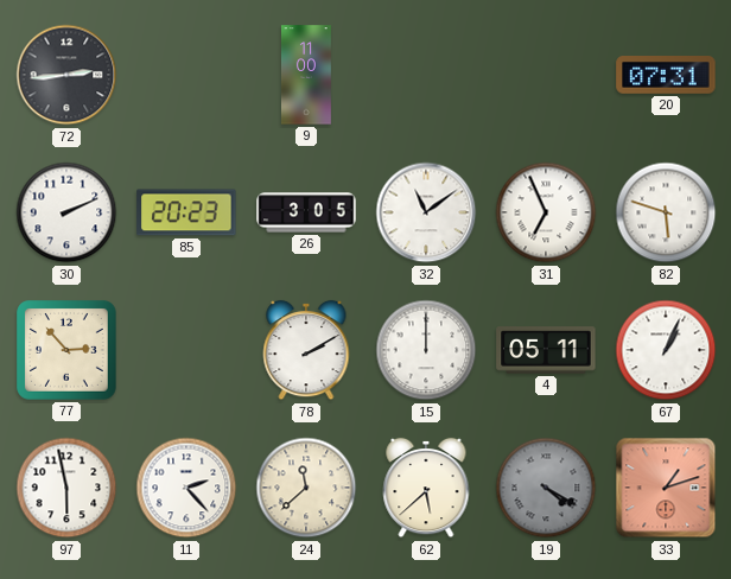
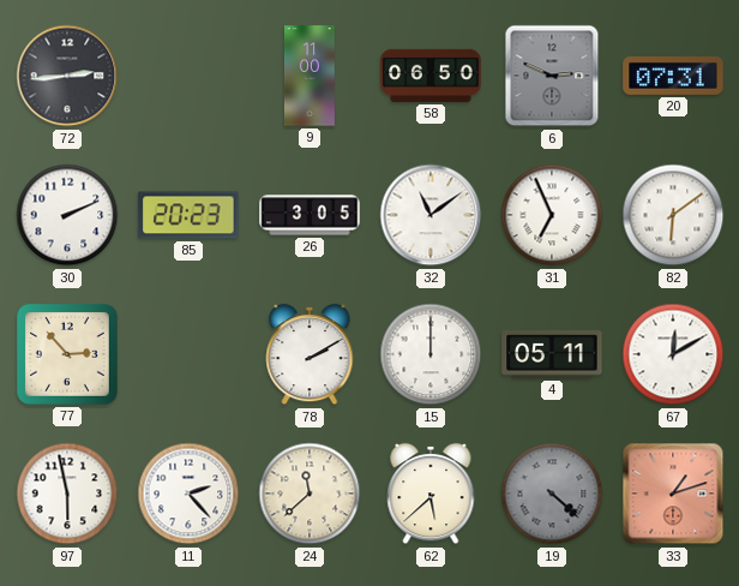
58: none -> 06:50
6: none -> 2:49
82: 5:48 -> 6:09
67: 1:04 -> 12:10
19: 4:20 -> 4:22
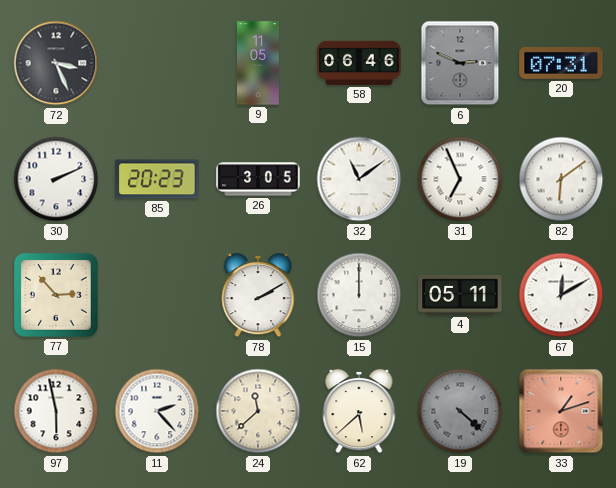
72: 2:44 -> 3:26
9: 11:00 -> 11:05
58: 06:50 -> 06:46
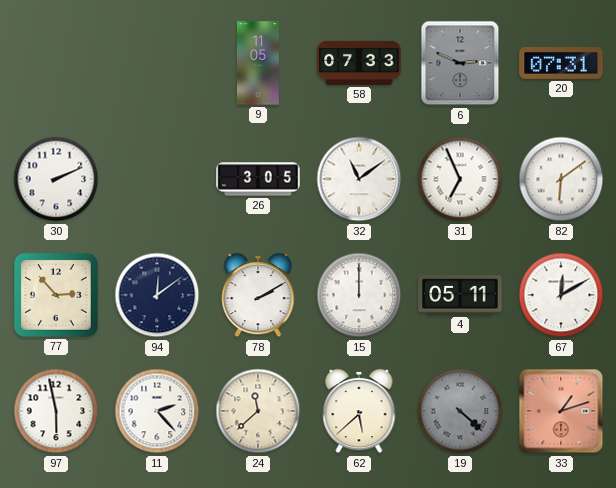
72: 3:26 -> none
58: 06:46 -> 07:33
85: 20:23 -> none
94: none -> 12:09
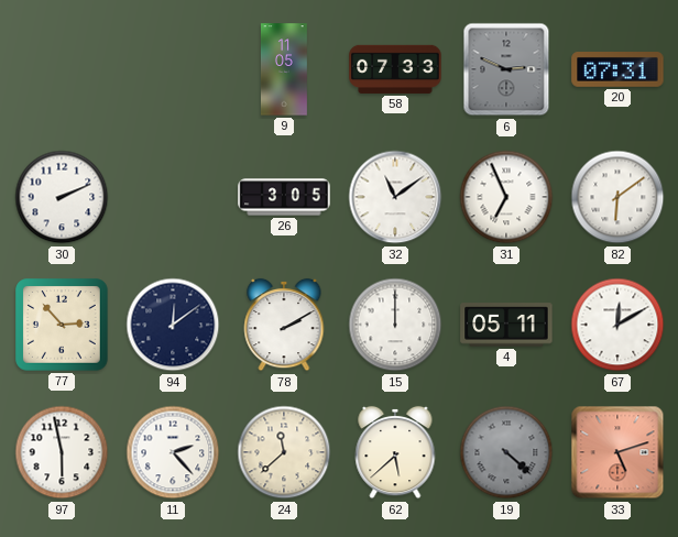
33: 1:12 -> 5:12
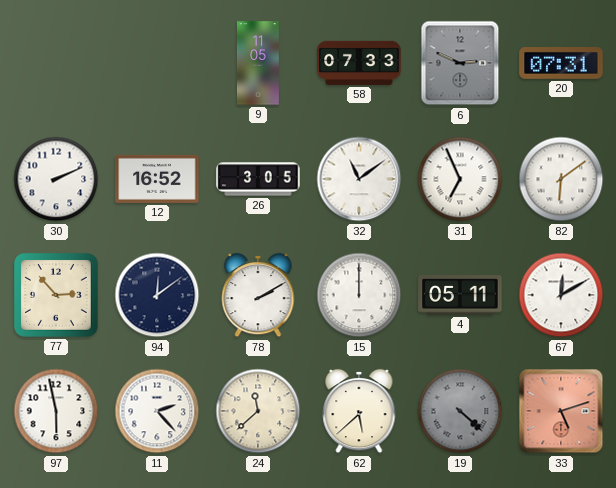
12: none -> 16:52
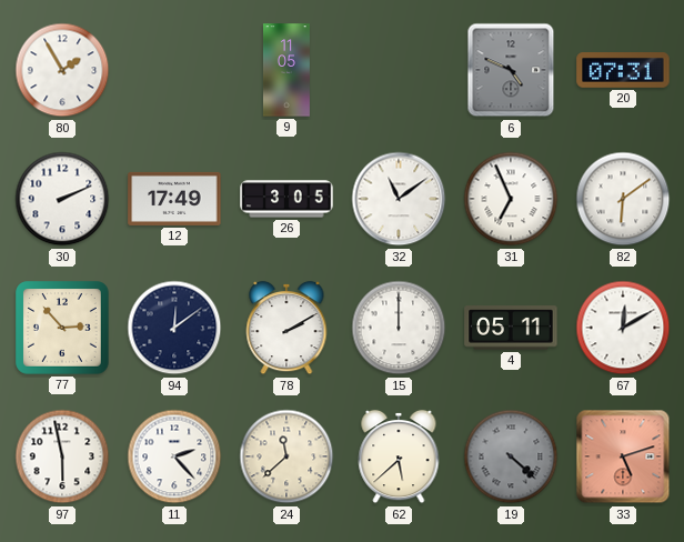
80: none -> 1:55
58: 07:33 -> none
6: 2:49 -> 4:49
12: 16:52 -> 17:49
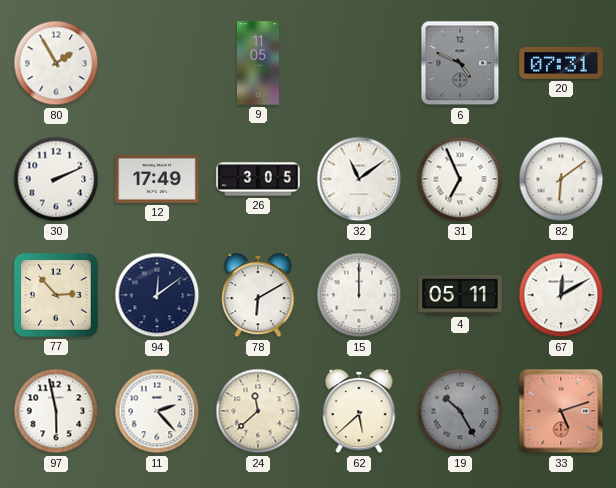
78: 2:10 -> 6:10
19: 4:22 -> 10:25
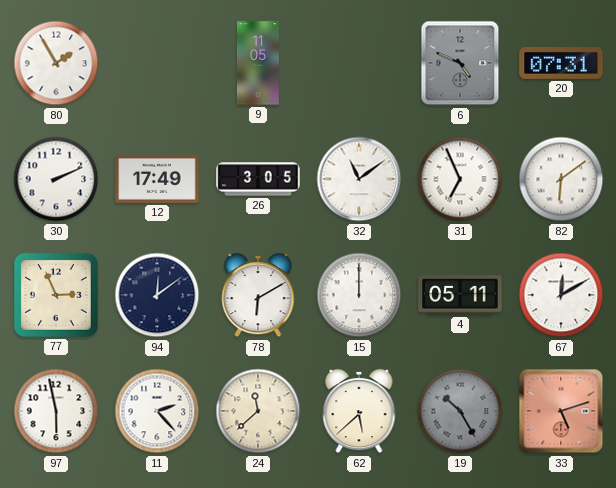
77: 2:53 -> 2:56
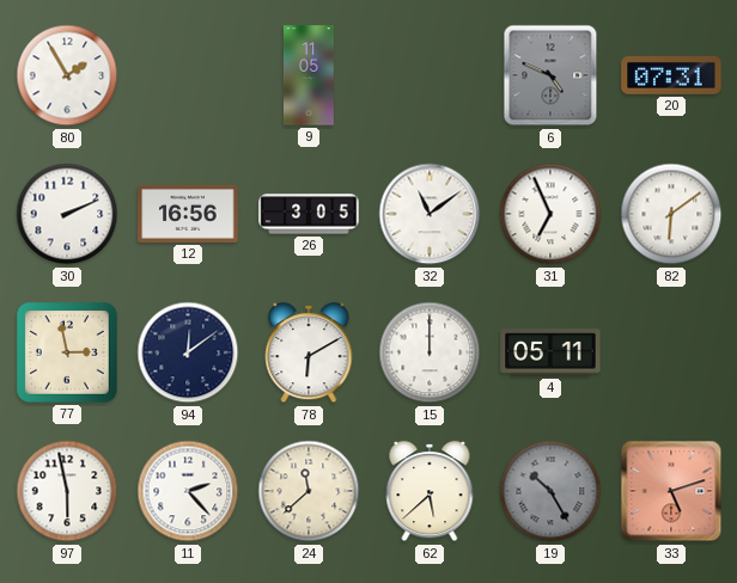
12: 17:49 -> 16:56
77: 2:56 -> 2:58
67: 12:10 -> none
